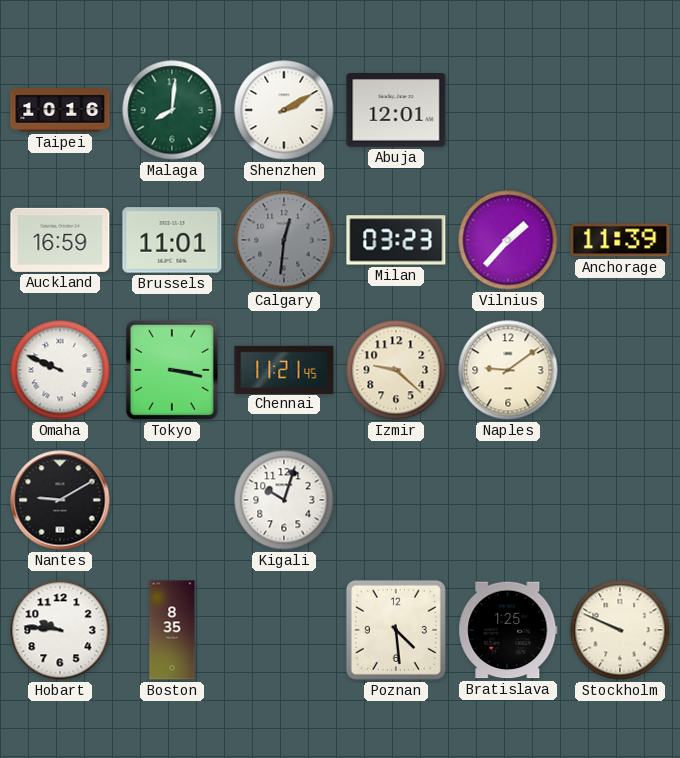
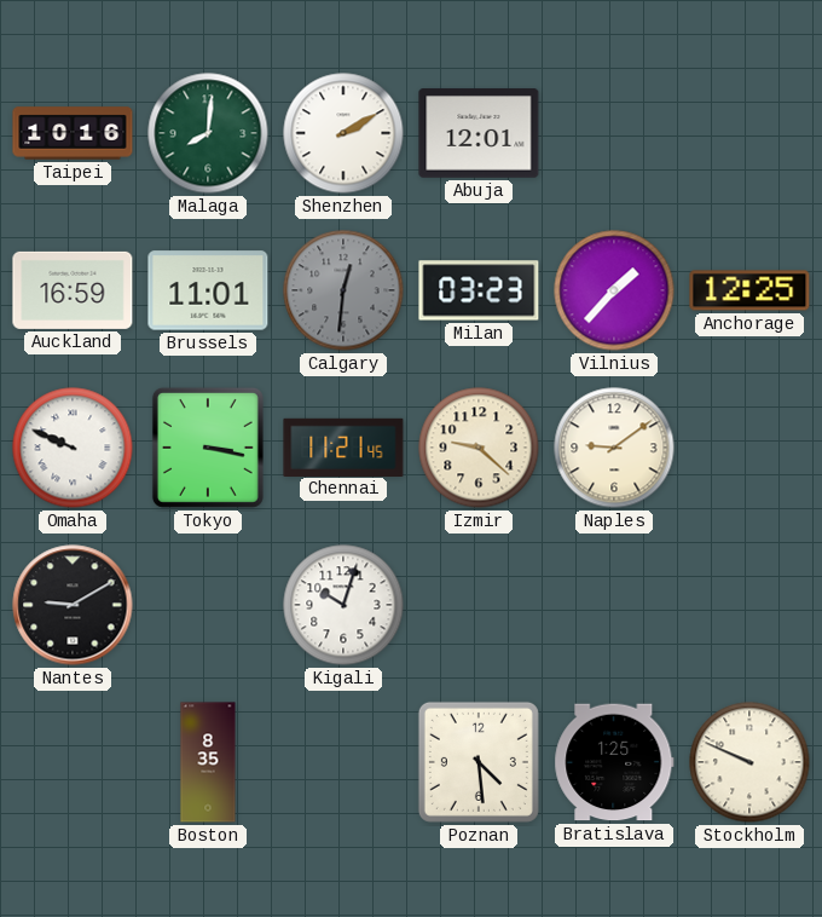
Anchorage: 11:39 -> 12:25
Hobart: 9:46 -> none
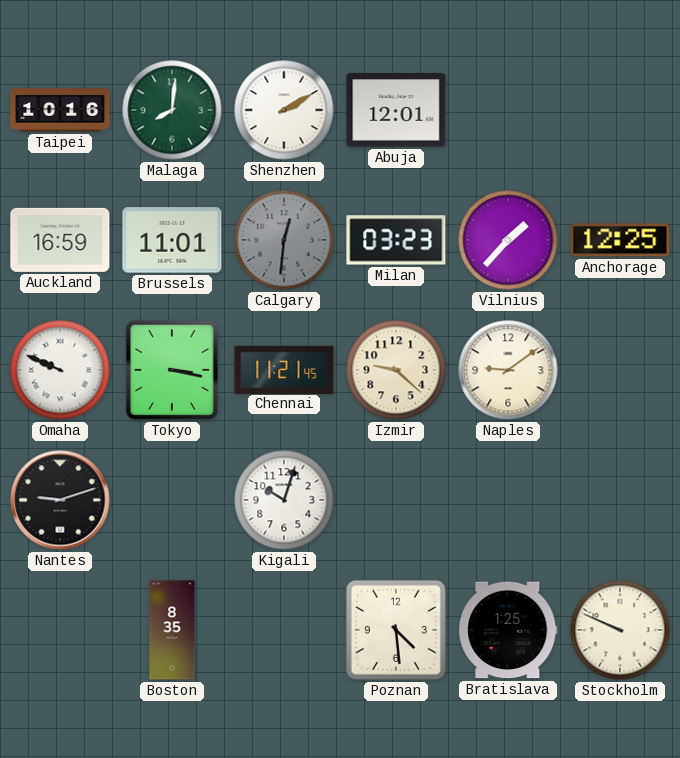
Nantes: 9:10 -> 9:12
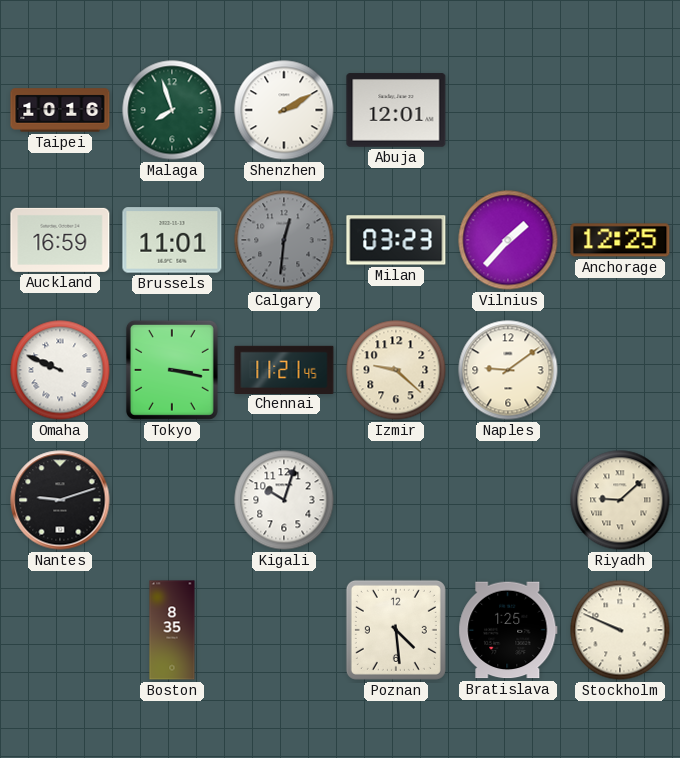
Malaga: 8:01 -> 7:57
Riyadh: none -> 9:08
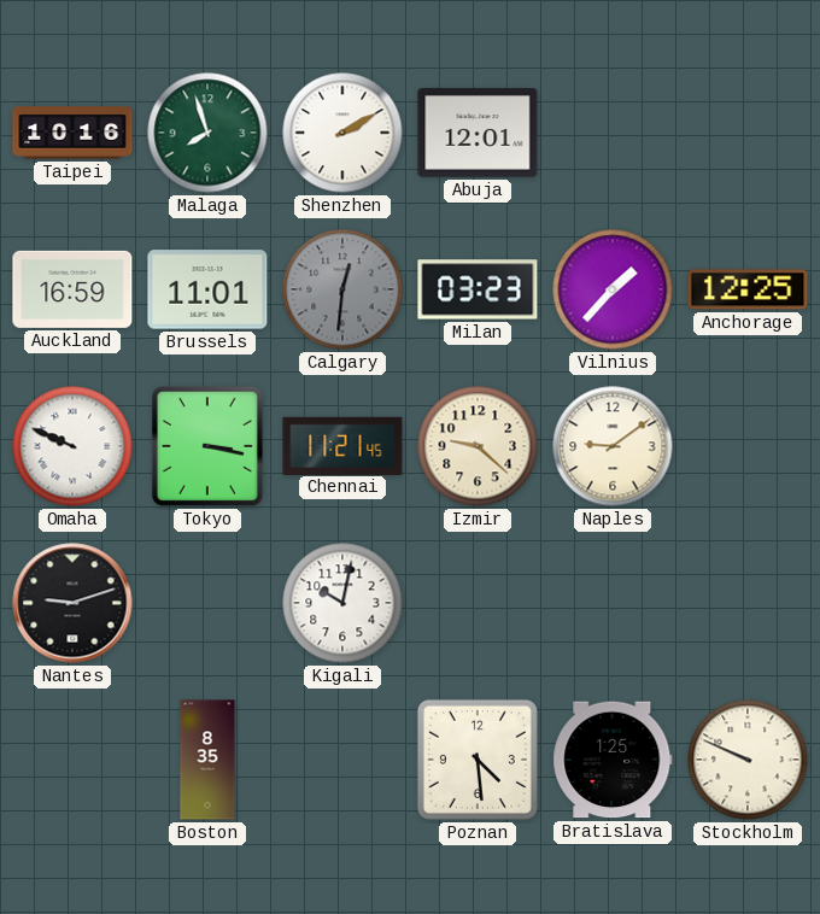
Kigali: 10:03 -> 10:02
Riyadh: 9:08 -> none
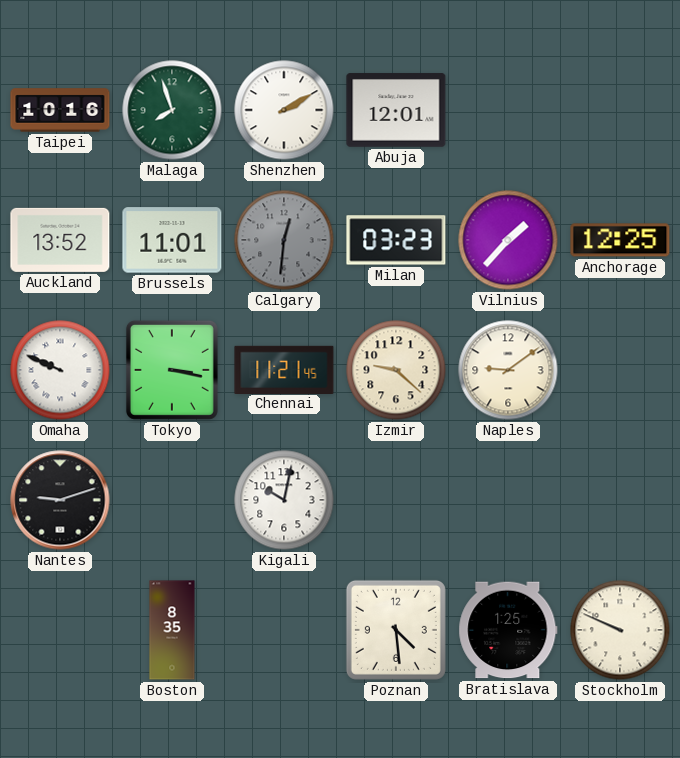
Auckland: 16:59 -> 13:52
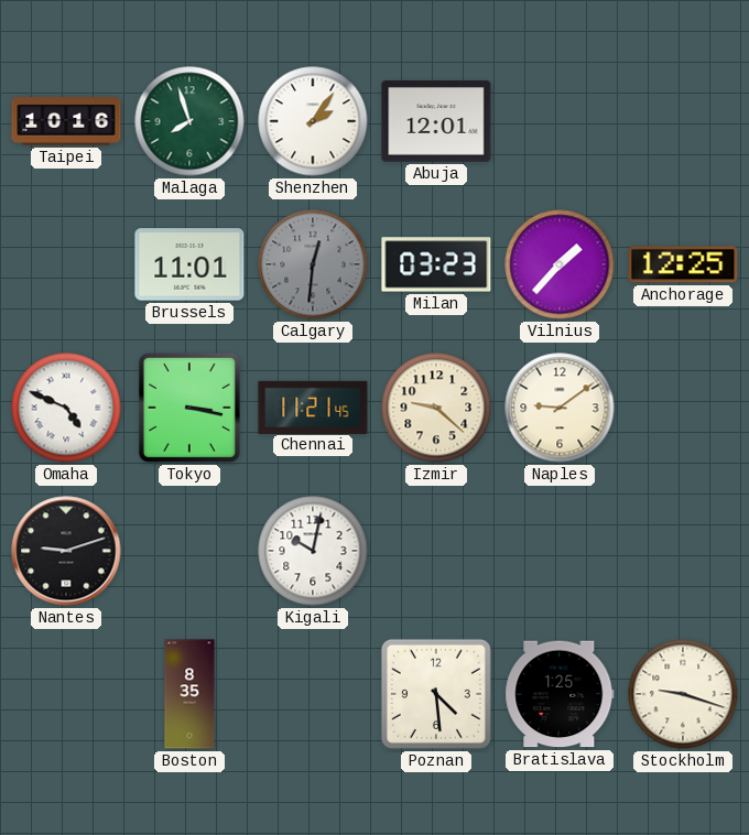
Shenzhen: 2:10 -> 2:06
Auckland: 13:52 -> none
Omaha: 9:49 -> 4:49
Stockholm: 9:49 -> 9:18
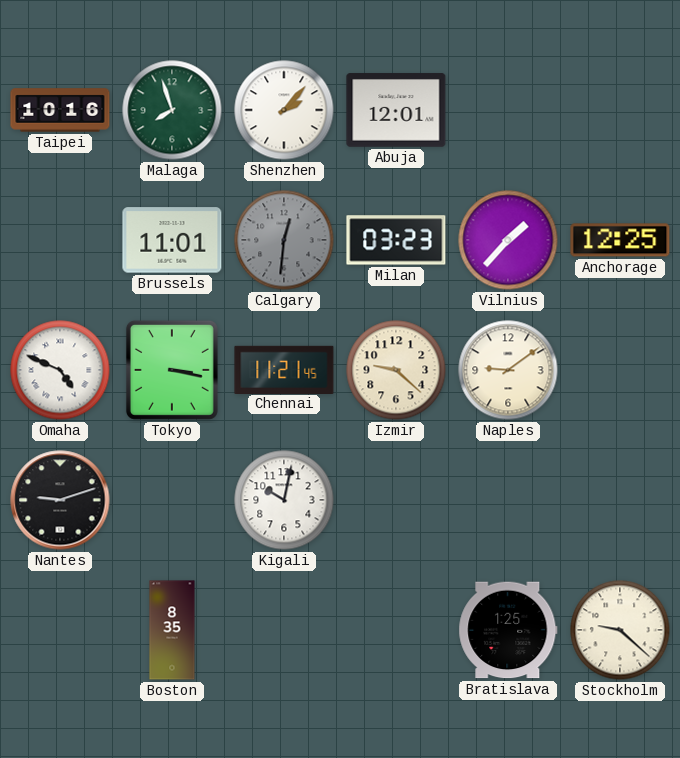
Shenzhen: 2:06 -> 2:07
Poznan: 4:29 -> none
Stockholm: 9:18 -> 9:22
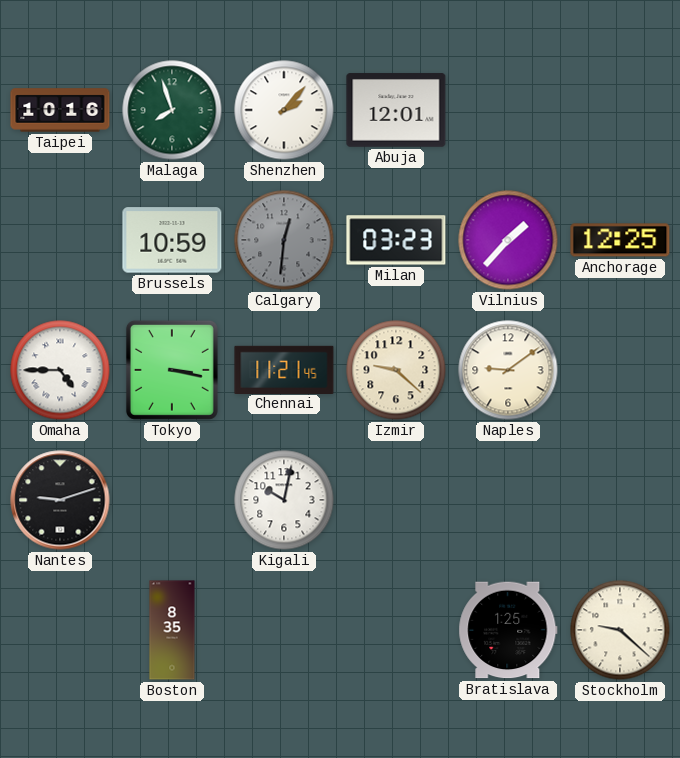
Brussels: 11:01 -> 10:59
Omaha: 4:49 -> 4:45
